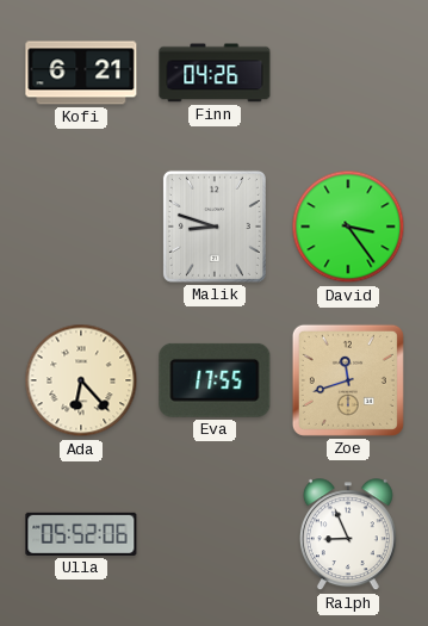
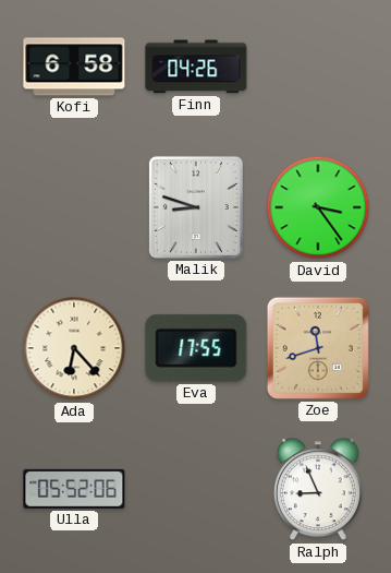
Kofi: 6:21 -> 6:58
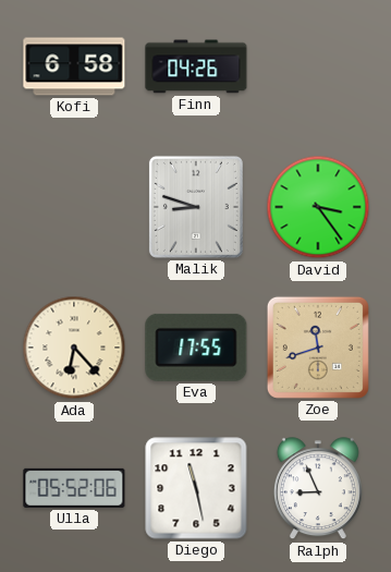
Diego: none -> 11:28
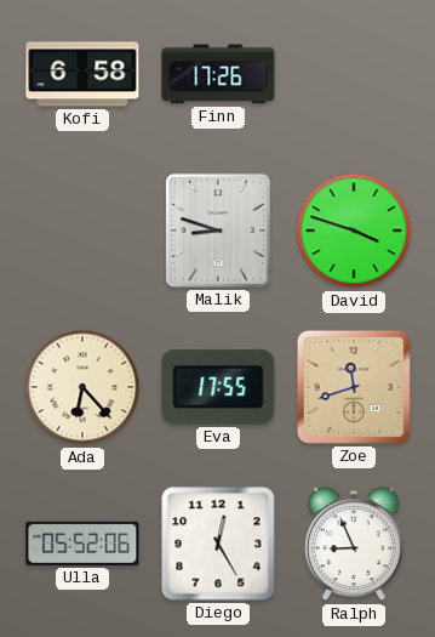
Finn: 04:26 -> 17:26
David: 3:24 -> 3:48
Diego: 11:28 -> 12:25
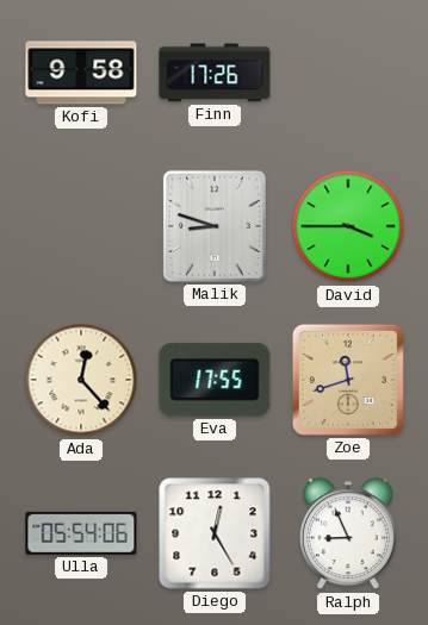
Kofi: 6:58 -> 9:58
David: 3:48 -> 3:45
Ada: 6:23 -> 12:23
Ulla: 05:52 -> 05:54
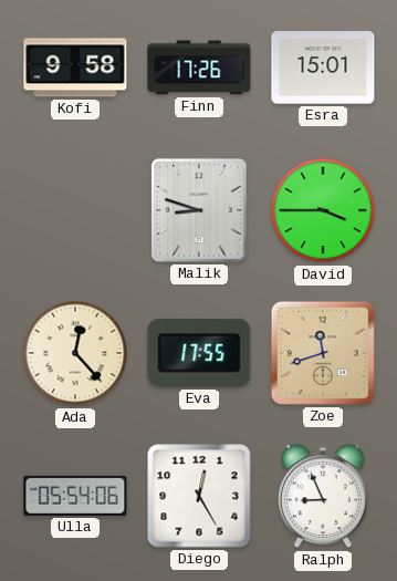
Esra: none -> 15:01
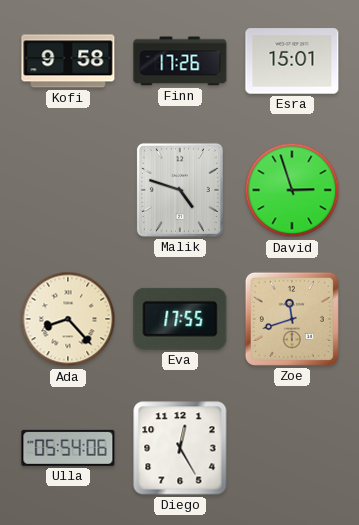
Malik: 8:48 -> 4:48
David: 3:45 -> 2:57
Ada: 12:23 -> 8:23
Ralph: 8:56 -> none
